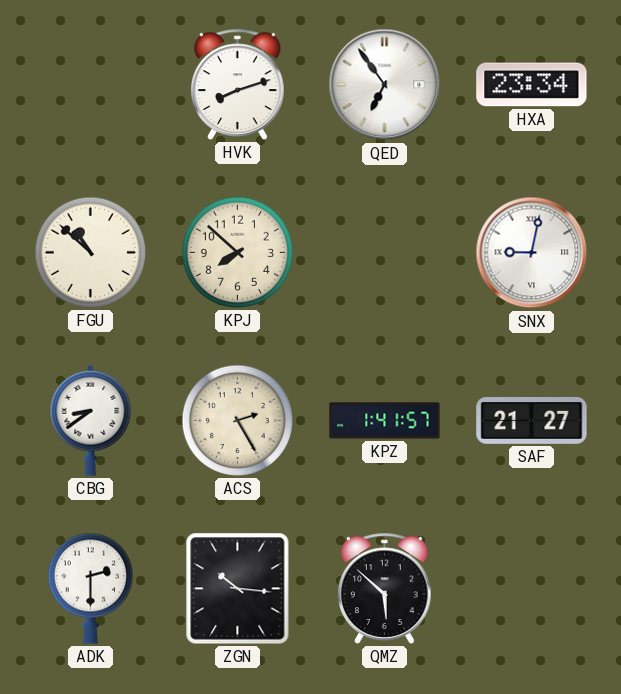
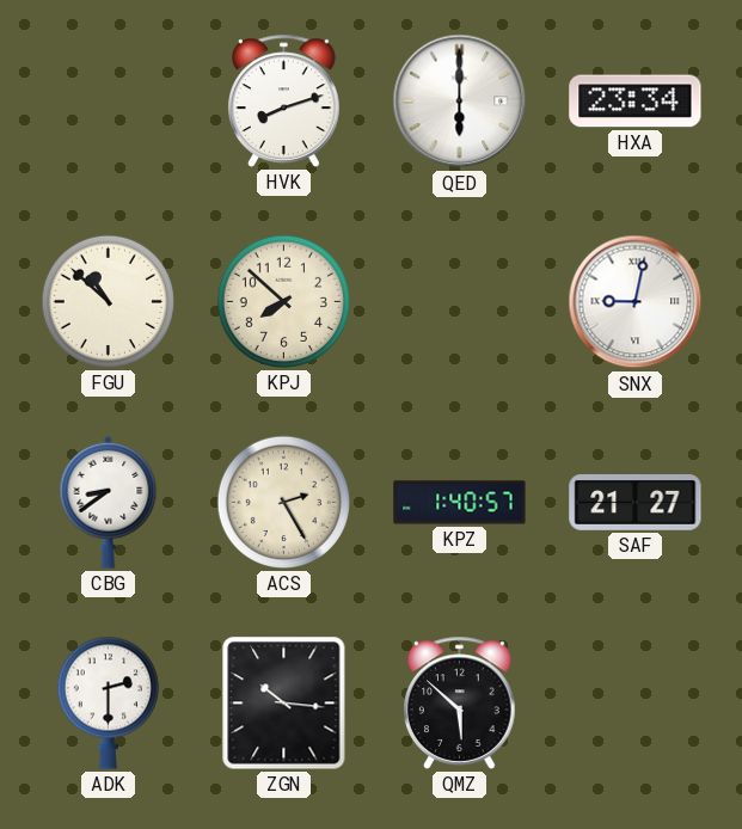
QED: 6:54 -> 6:00
KPZ: 1:41 -> 1:40
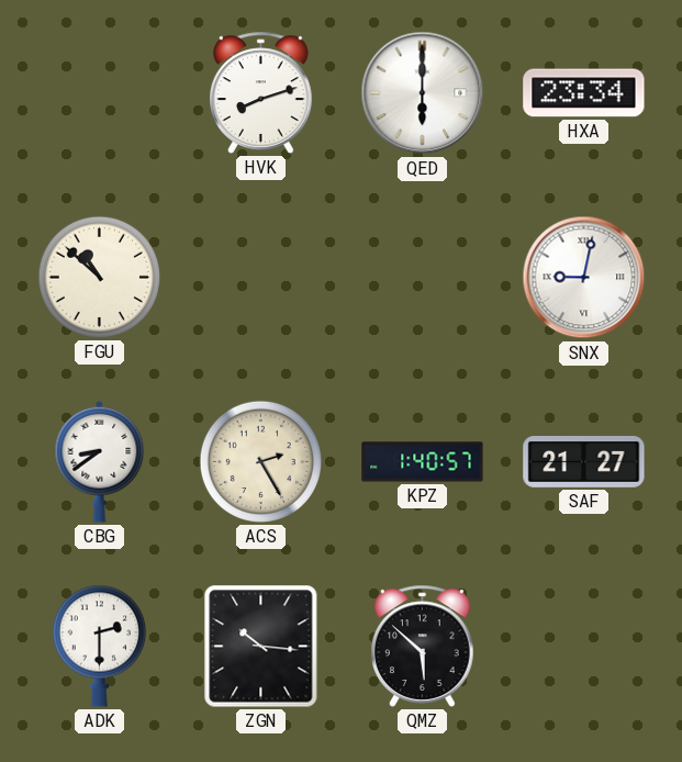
KPJ: 7:52 -> none
